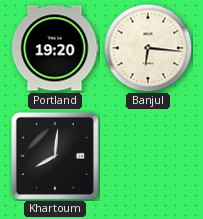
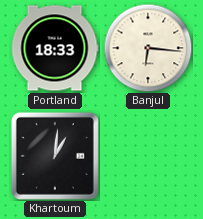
Portland: 19:20 -> 18:33
Khartoum: 8:01 -> 1:01
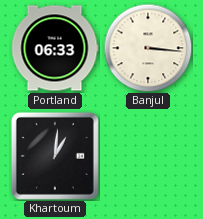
Portland: 18:33 -> 06:33
Banjul: 6:16 -> 3:16
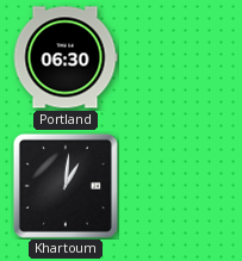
Portland: 06:33 -> 06:30
Banjul: 3:16 -> none
